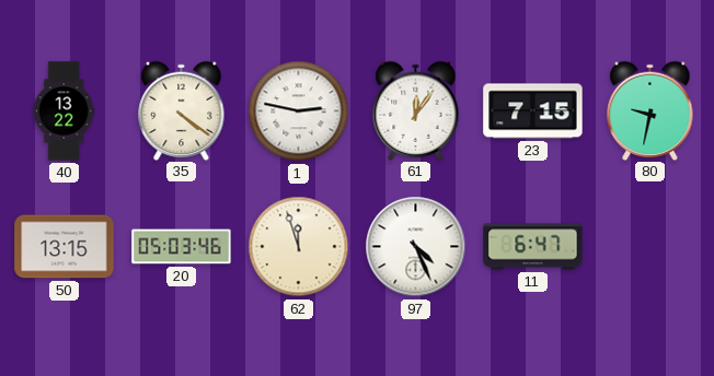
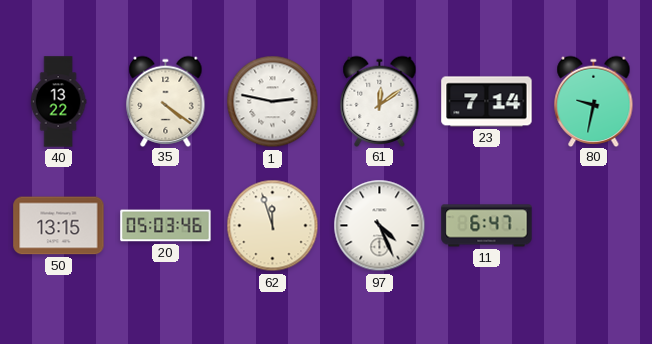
61: 12:06 -> 12:09
23: 7:15 -> 7:14
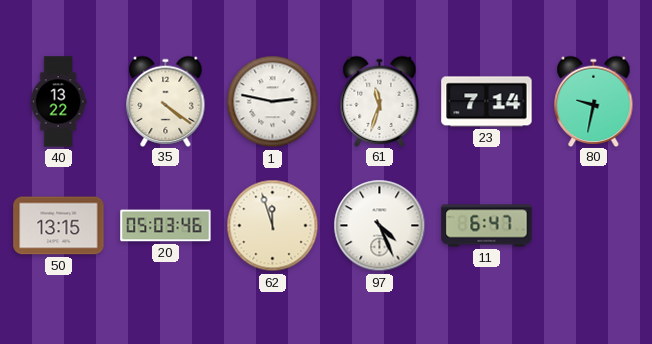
61: 12:09 -> 11:33
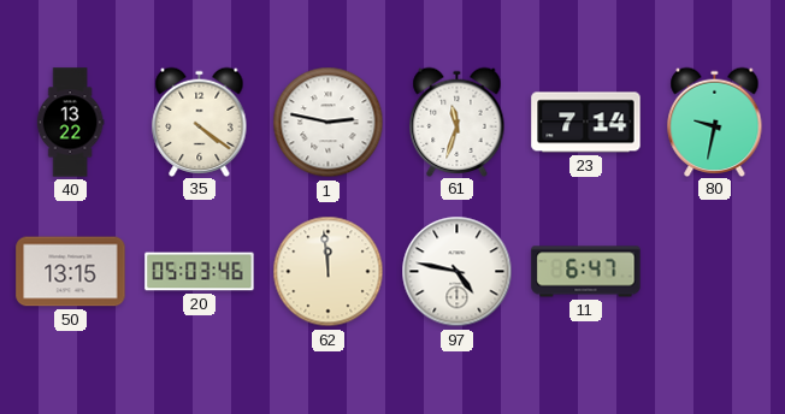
62: 11:57 -> 11:59
97: 4:26 -> 4:47
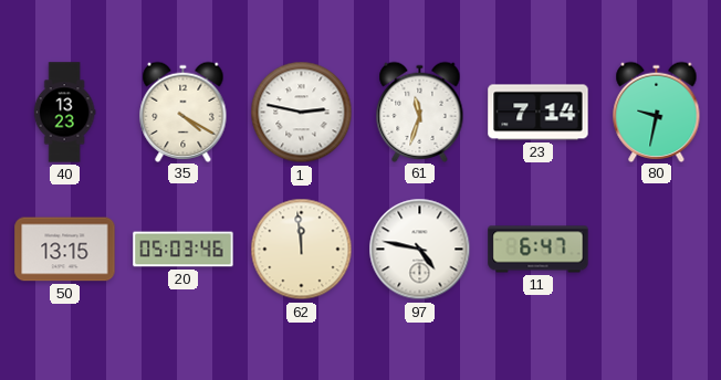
40: 13:22 -> 13:23
35: 4:21 -> 4:20
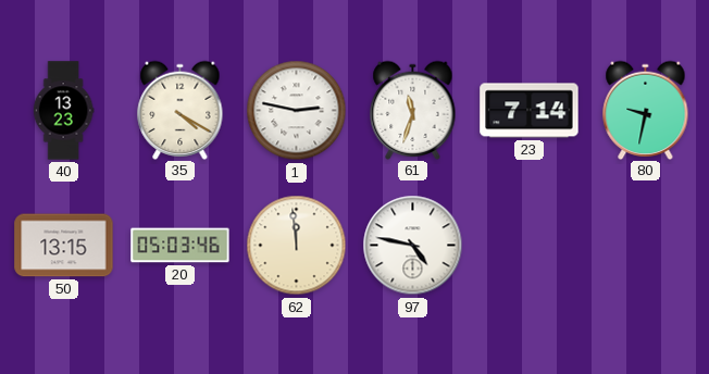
11: 6:47 -> none
